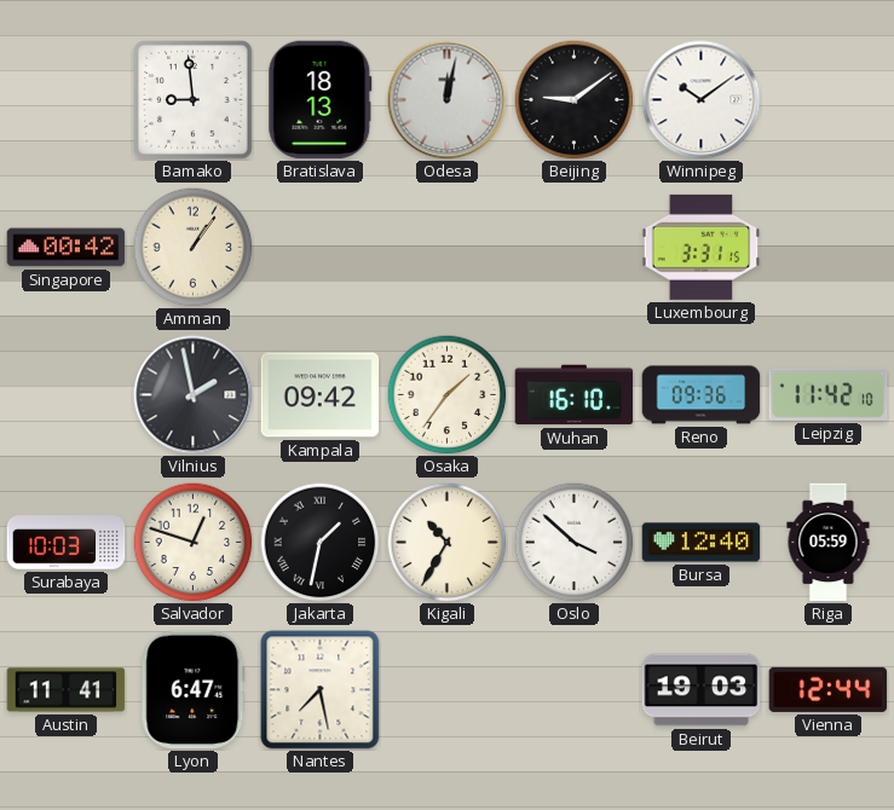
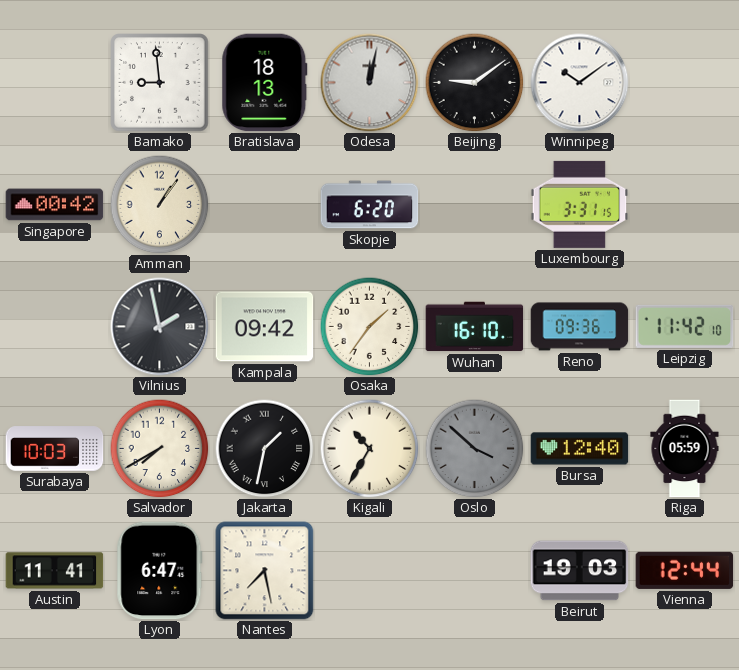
Skopje: none -> 6:20
Salvador: 12:48 -> 7:40
Oslo dial: white -> grey
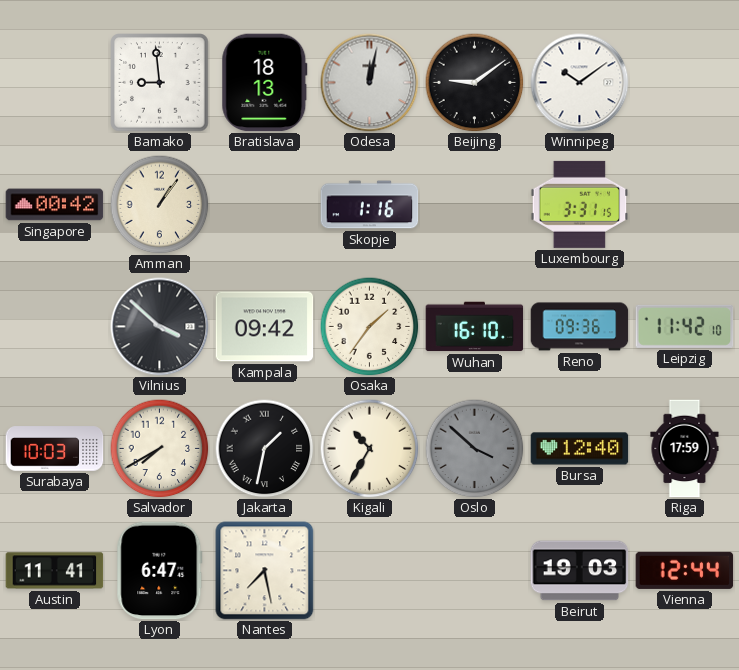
Skopje: 6:20 -> 1:16
Vilnius: 1:58 -> 3:52
Riga: 05:59 -> 17:59
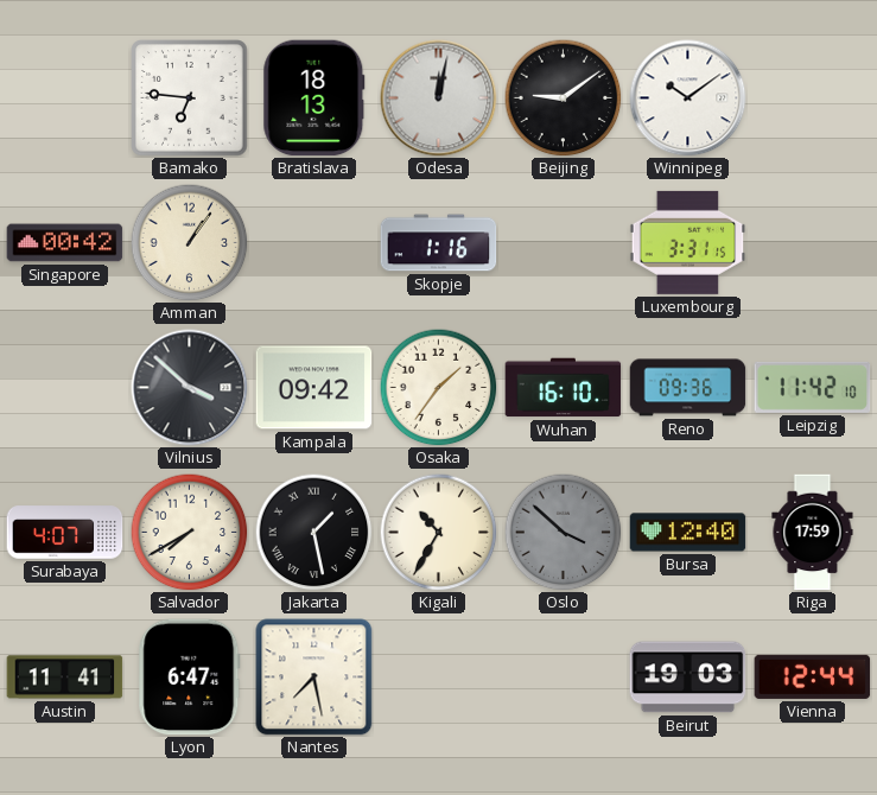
Bamako: 8:59 -> 6:46
Surabaya: 10:03 -> 4:07
Jakarta: 1:32 -> 1:28
